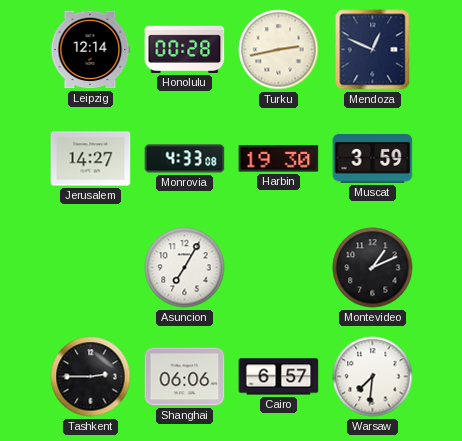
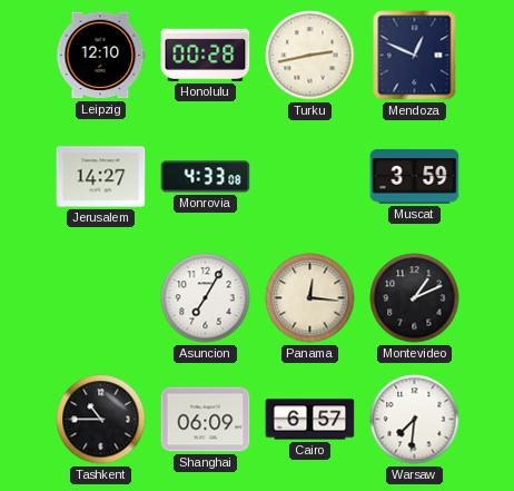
Leipzig: 12:14 -> 12:10
Harbin: 19:30 -> none
Panama: none -> 12:16
Tashkent: 2:45 -> 10:45
Shanghai: 06:06 -> 06:09
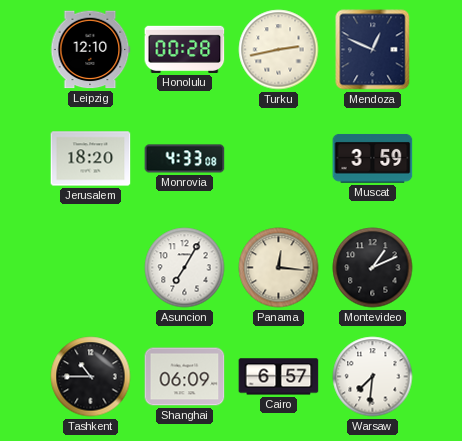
Jerusalem: 14:27 -> 18:20
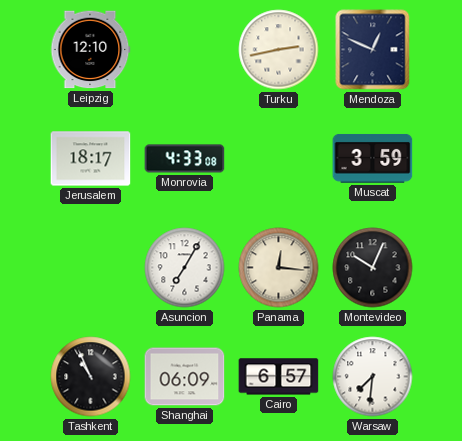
Honolulu: 00:28 -> none
Jerusalem: 18:20 -> 18:17
Montevideo: 1:11 -> 10:04
Tashkent: 10:45 -> 10:56
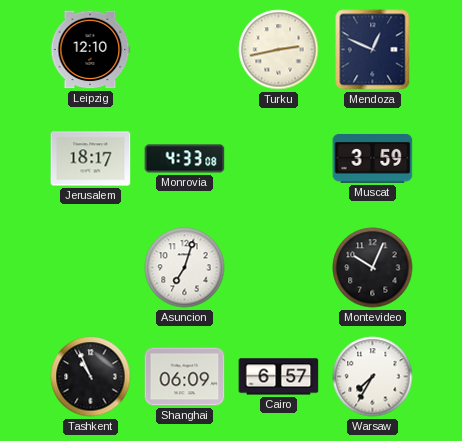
Asuncion: 7:05 -> 7:03
Panama: 12:16 -> none
Warsaw: 7:31 -> 7:35
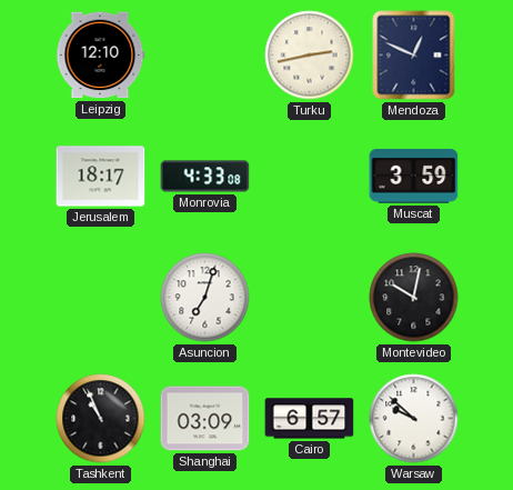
Montevideo: 10:04 -> 10:02
Shanghai: 06:09 -> 03:09
Warsaw: 7:35 -> 9:52
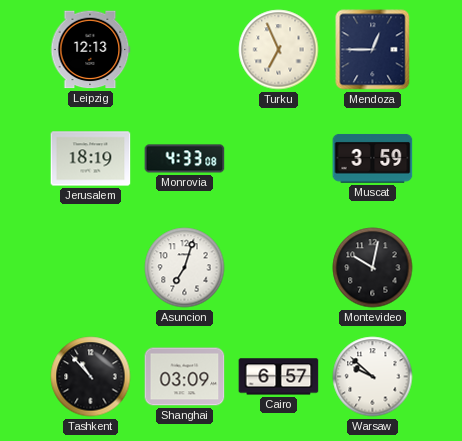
Leipzig: 12:10 -> 12:13
Turku: 2:43 -> 6:56
Mendoza: 12:49 -> 12:45
Jerusalem: 18:17 -> 18:19
Tashkent: 10:56 -> 10:53
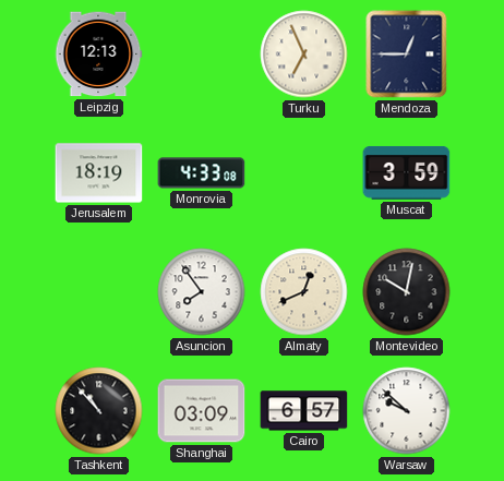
Asuncion: 7:03 -> 7:54
Almaty: none -> 12:41
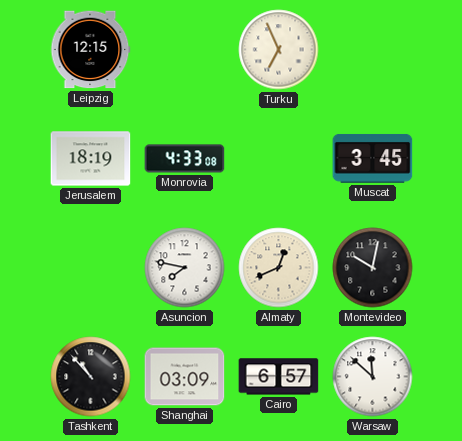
Leipzig: 12:13 -> 12:15
Mendoza: 12:45 -> none
Muscat: 3:59 -> 3:45
Asuncion: 7:54 -> 7:47
Warsaw: 9:52 -> 11:52
